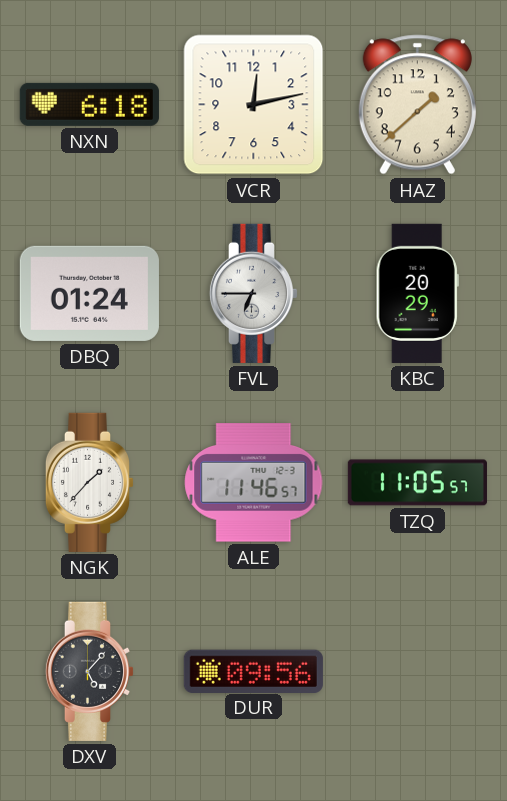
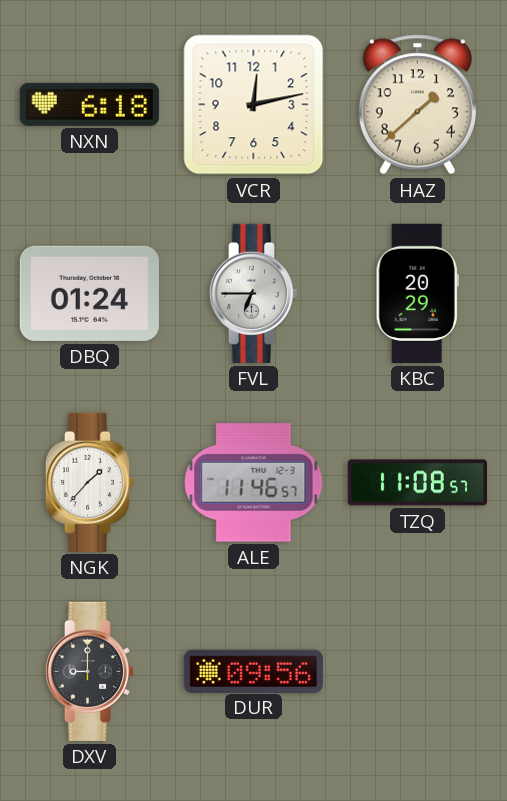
TZQ: 11:05 -> 11:08
DXV: 5:07 -> 9:00
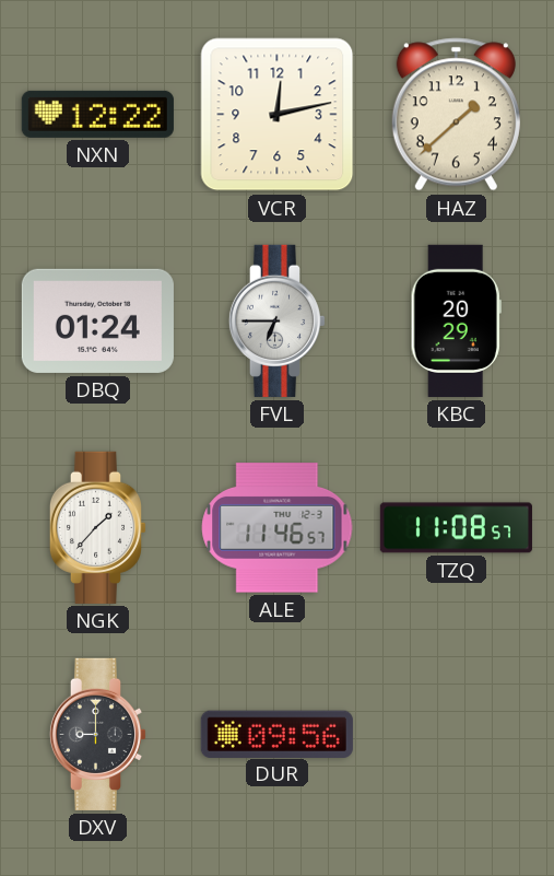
NXN: 6:18 -> 12:22
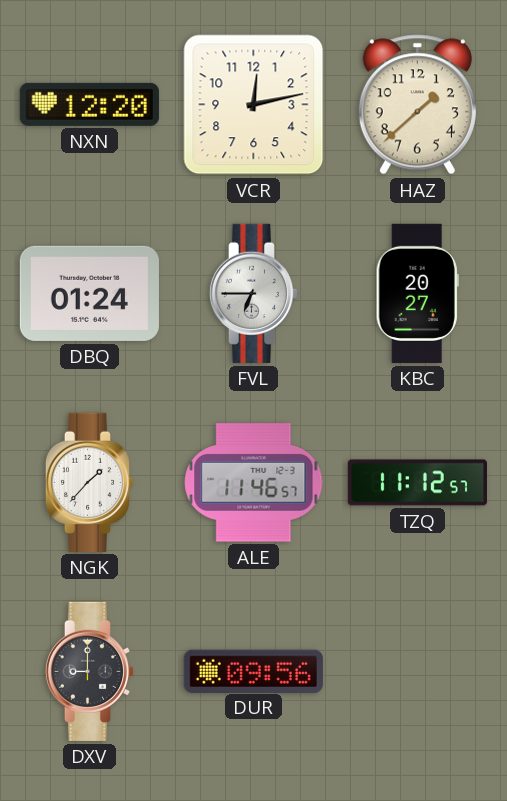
NXN: 12:22 -> 12:20
KBC: 20:29 -> 20:27
TZQ: 11:08 -> 11:12
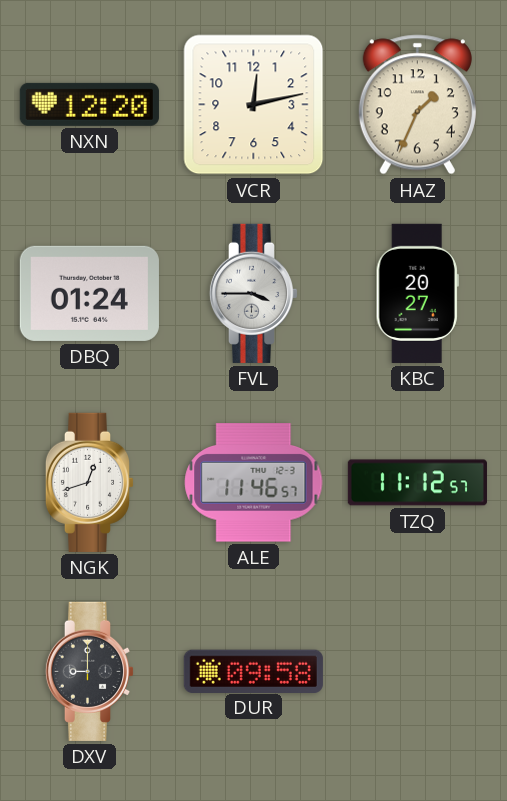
HAZ: 1:38 -> 1:34
FVL: 6:45 -> 3:45
NGK: 1:37 -> 12:42
DUR: 09:56 -> 09:58
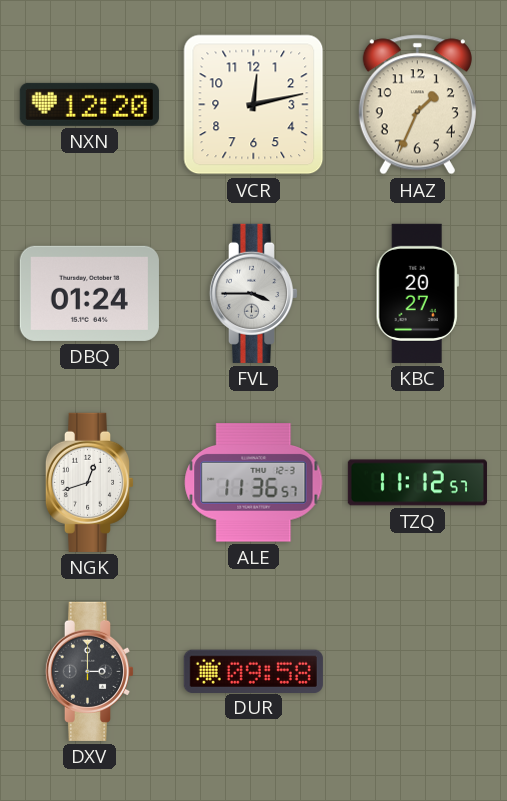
ALE: 11:46 -> 11:36
DXV: 9:00 -> 3:00
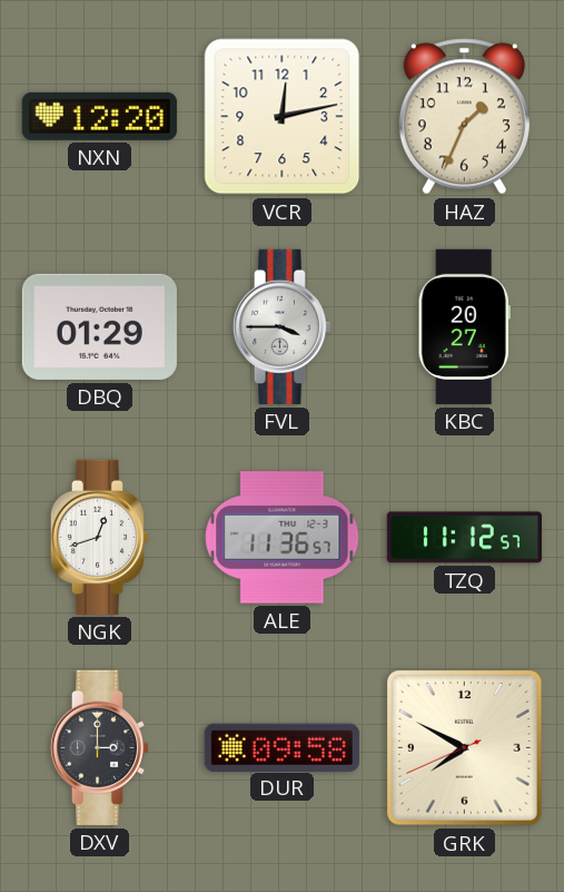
DBQ: 01:24 -> 01:29
GRK: none -> 7:49
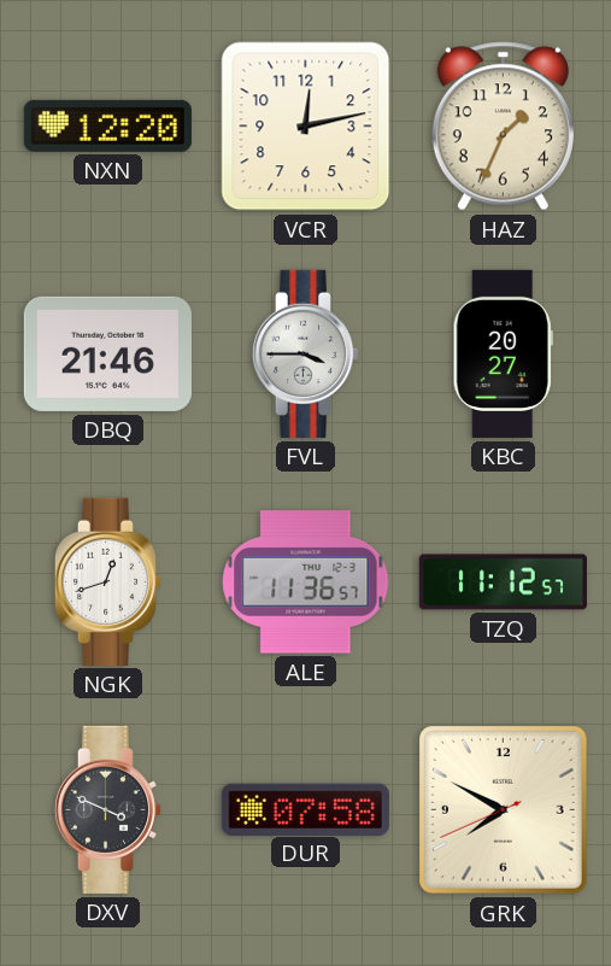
DBQ: 01:29 -> 21:46
DXV: 3:00 -> 3:49
DUR: 09:58 -> 07:58
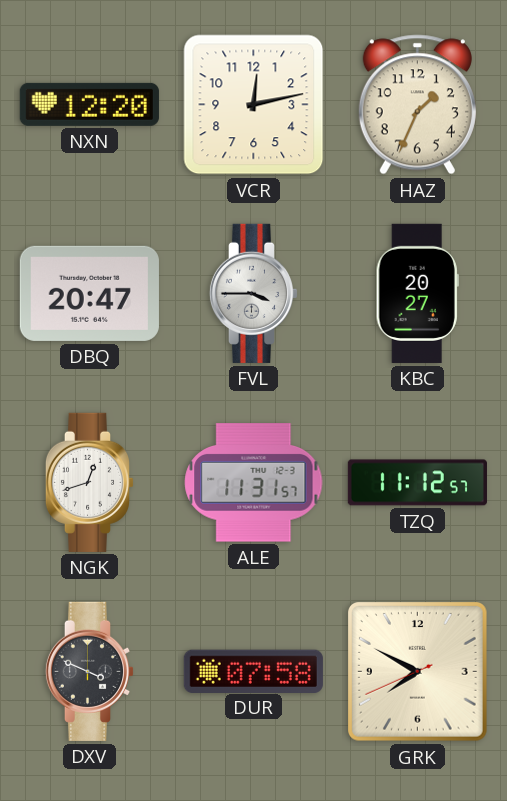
DBQ: 21:46 -> 20:47
ALE: 11:36 -> 11:31
